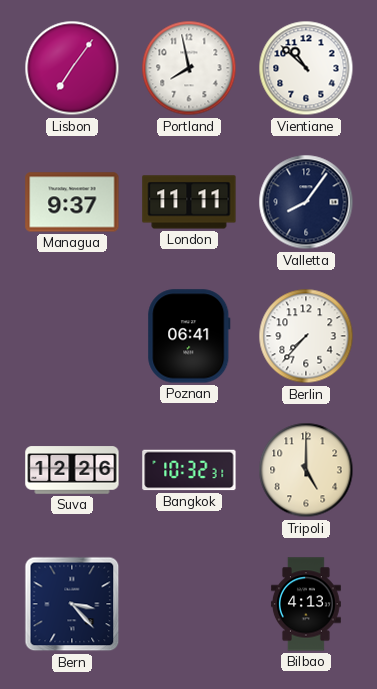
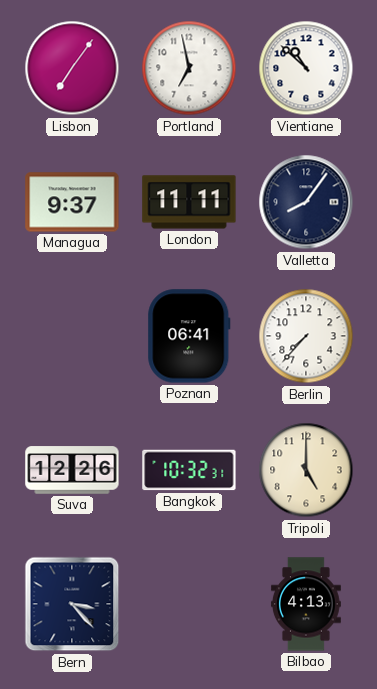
Portland: 7:58 -> 6:58
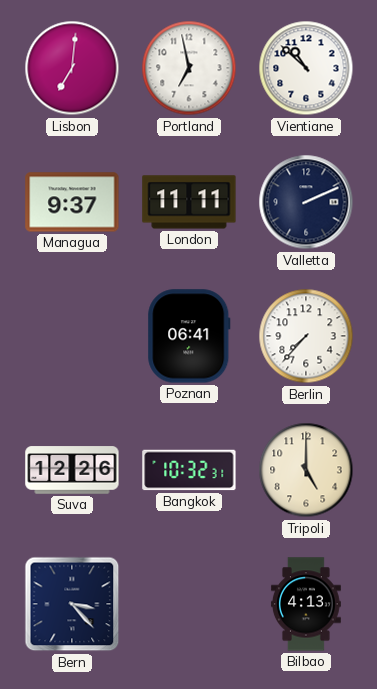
Lisbon: 7:06 -> 7:01
Valletta: 8:06 -> 2:11
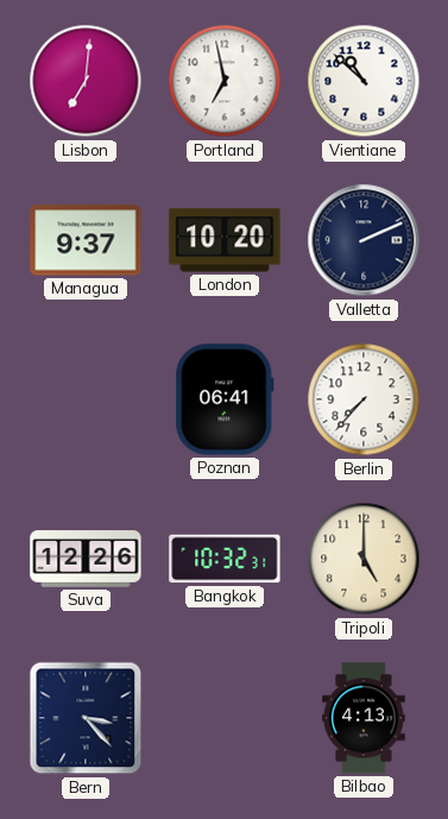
London: 11:11 -> 10:20
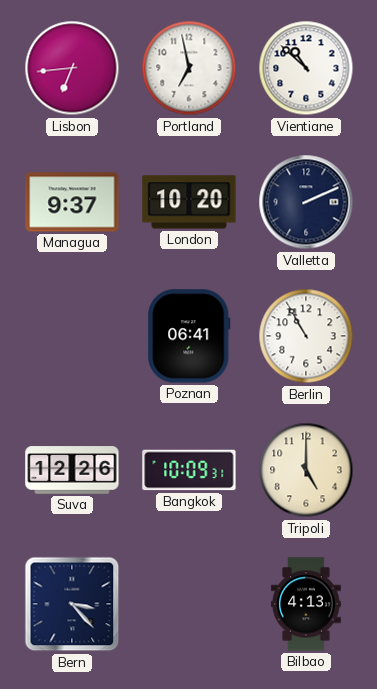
Lisbon: 7:01 -> 6:44
Berlin: 7:37 -> 10:55
Bangkok: 10:32 -> 10:09
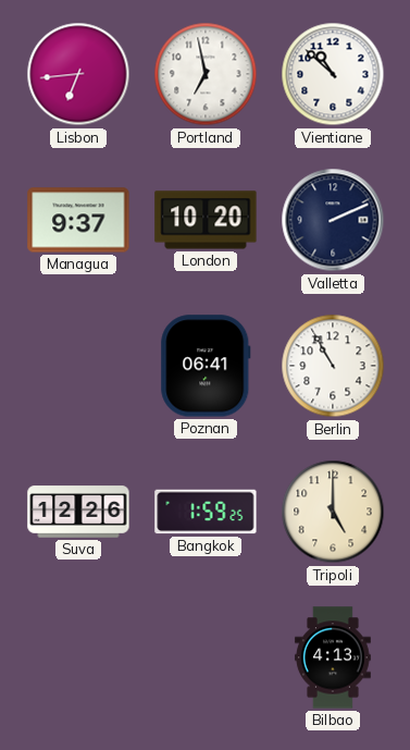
Bangkok: 10:09 -> 1:59
Bern: 3:23 -> none
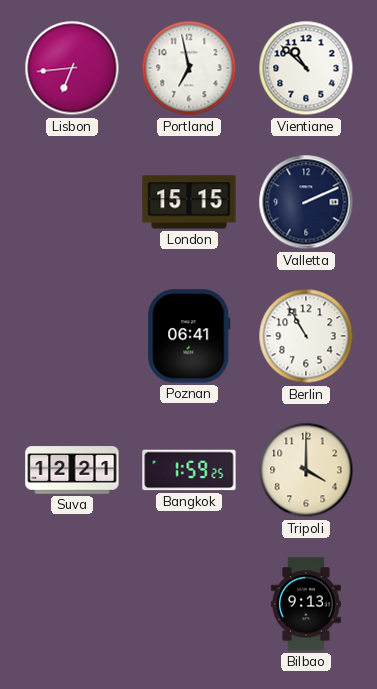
Managua: 9:37 -> none
London: 10:20 -> 15:15
Suva: 12:26 -> 12:21
Tripoli: 5:00 -> 4:00
Bilbao: 4:13 -> 9:13
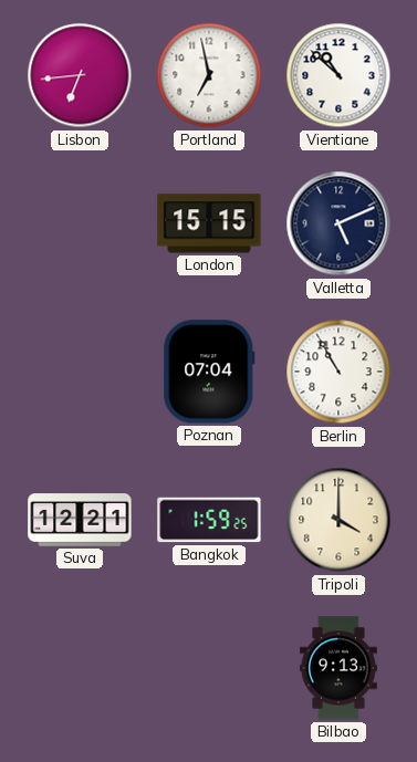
Valletta: 2:11 -> 5:11
Poznan: 06:41 -> 07:04
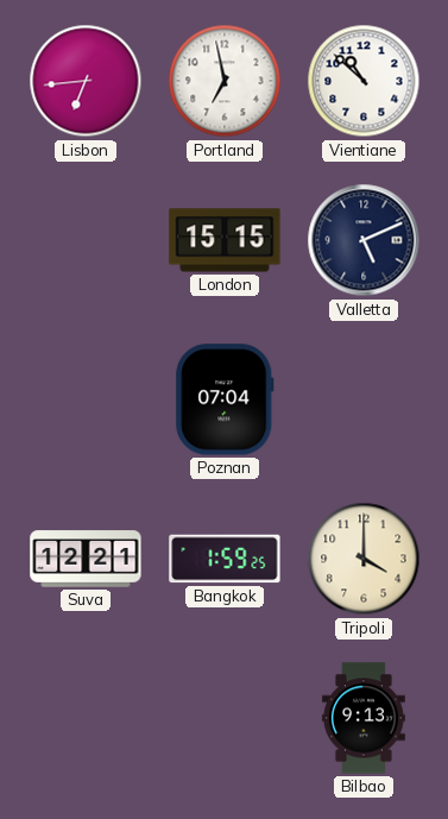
Berlin: 10:55 -> none
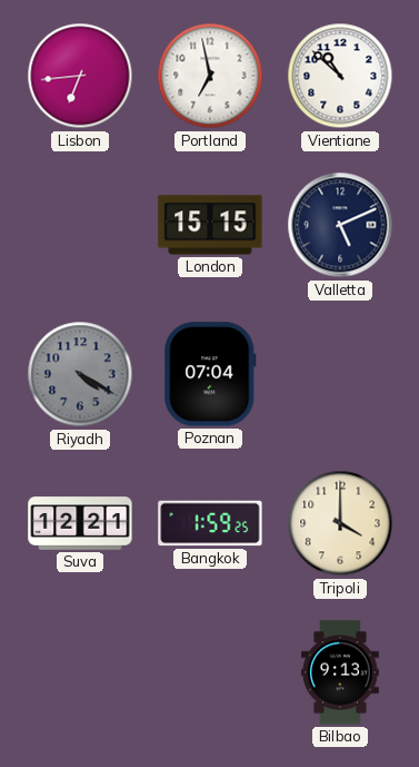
Riyadh: none -> 4:20
